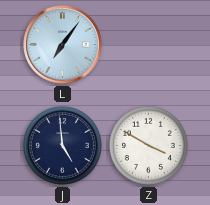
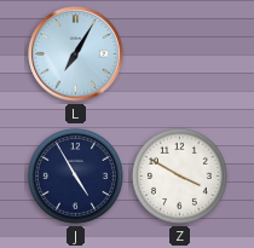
L: 7:06 -> 7:05
J: 4:59 -> 4:55
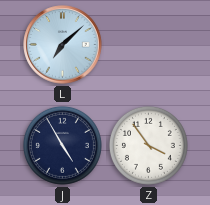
L: 7:05 -> 7:08
Z: 3:50 -> 3:54
